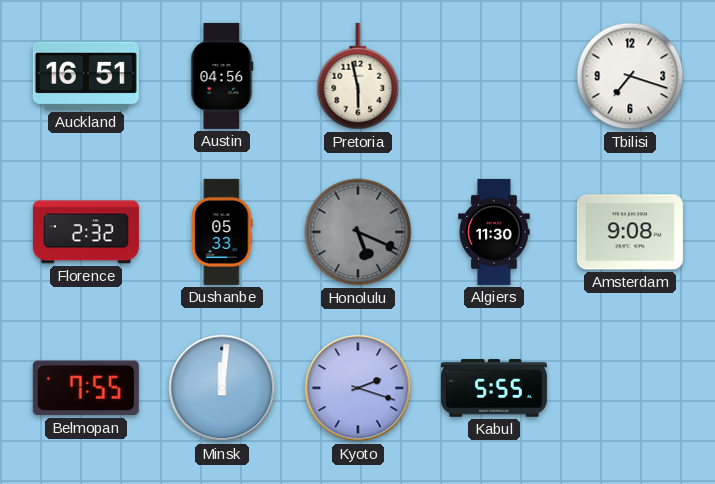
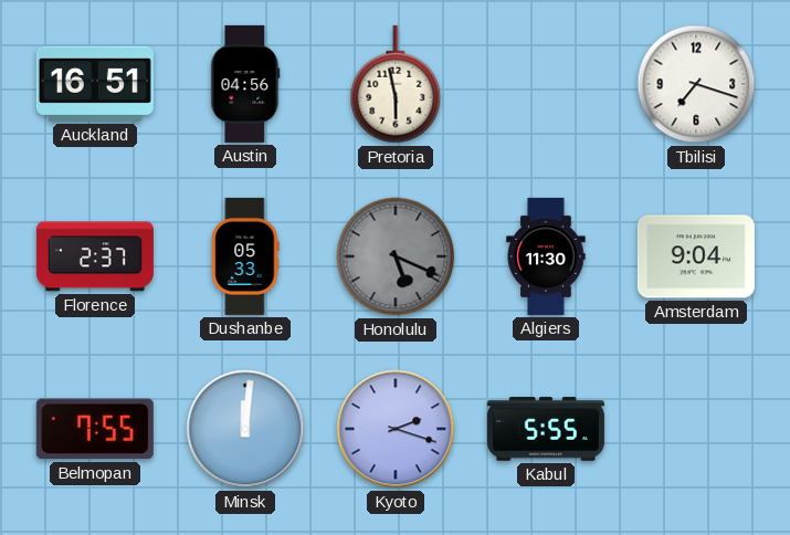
Florence: 2:32 -> 2:37
Amsterdam: 9:08 -> 9:04
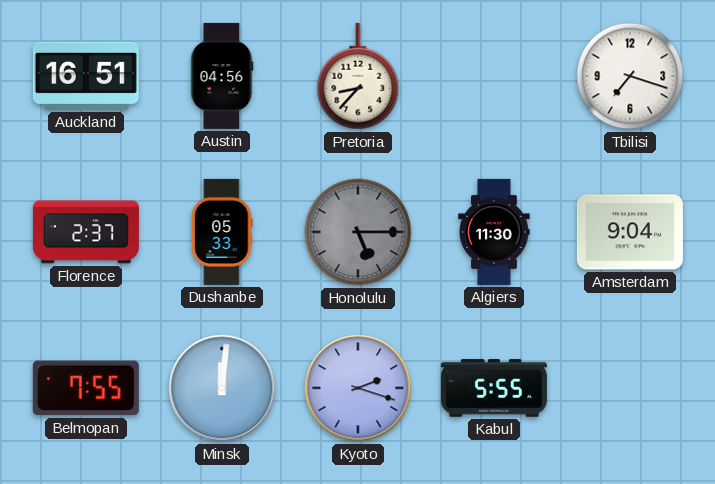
Pretoria: 5:58 -> 8:37
Honolulu: 5:19 -> 5:15
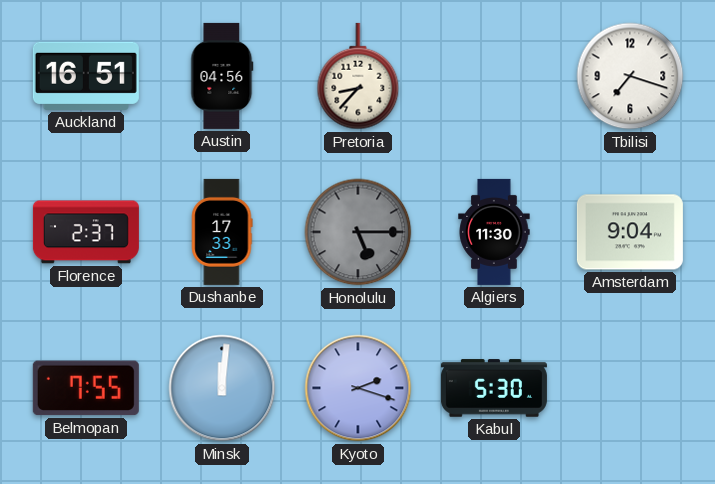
Dushanbe: 05:33 -> 17:33
Kabul: 5:55 -> 5:30
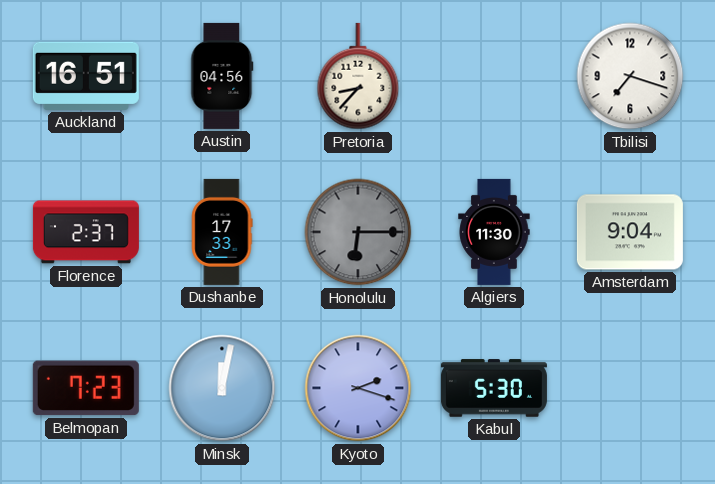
Honolulu: 5:15 -> 6:15
Belmopan: 7:55 -> 7:23
Minsk: 12:01 -> 12:02
